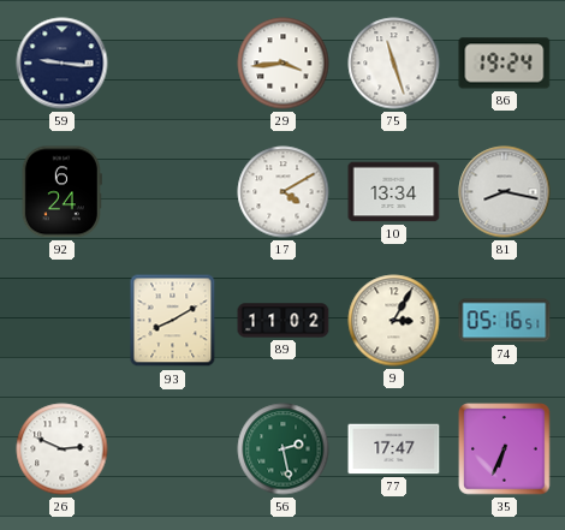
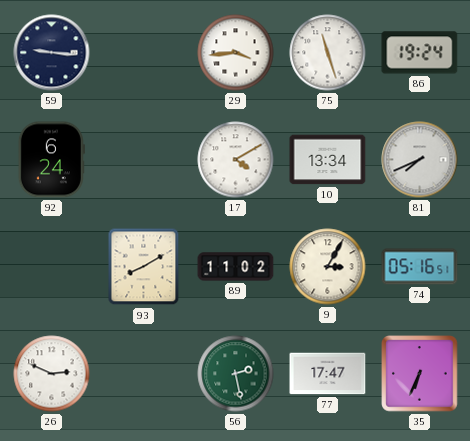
81: 8:17 -> 7:41
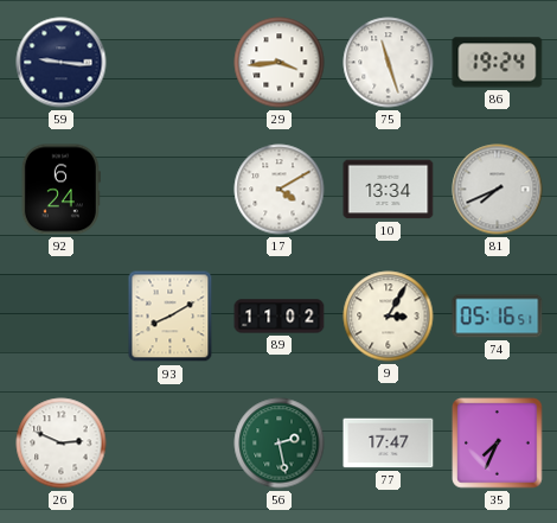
35: 6:34 -> 7:34
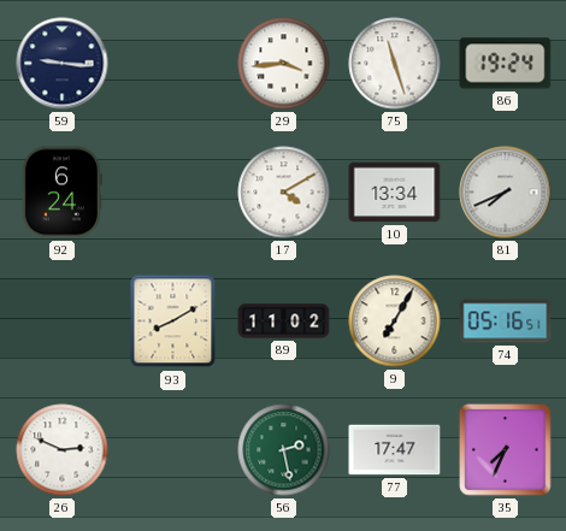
9: 3:05 -> 7:05
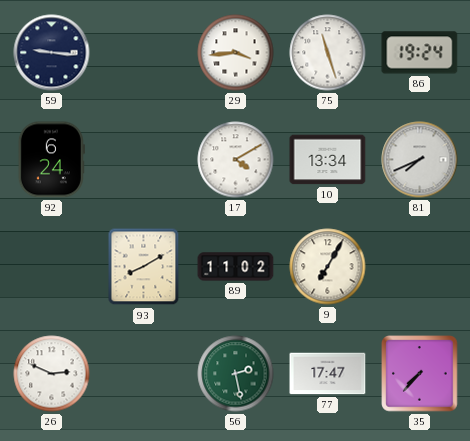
74: 05:16 -> none
35: 7:34 -> 7:37
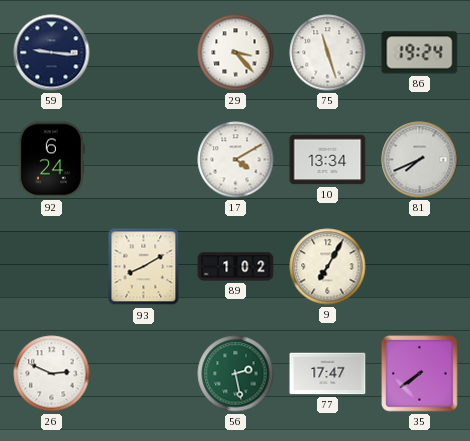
29: 3:44 -> 3:23
89: 11:02 -> 1:02
35: 7:37 -> 7:39
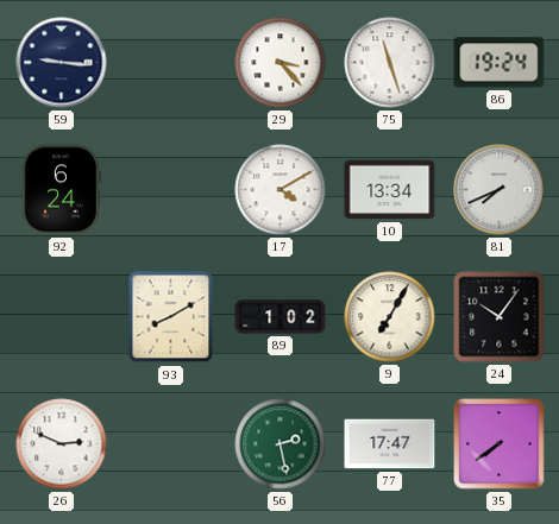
24: none -> 10:06
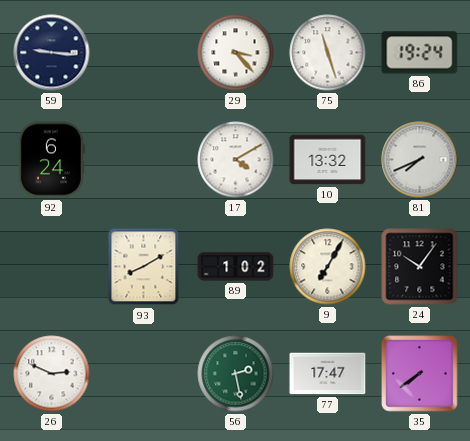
10: 13:34 -> 13:32
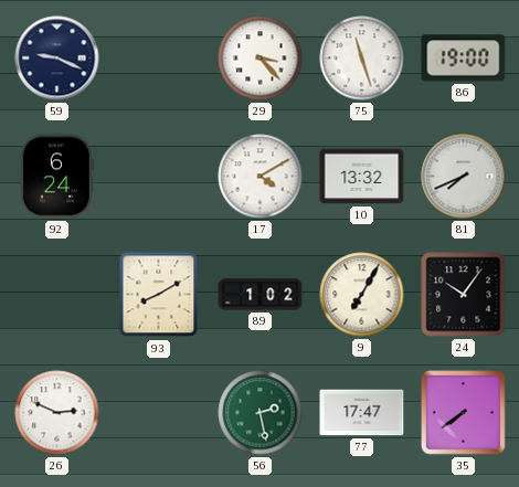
59: 9:16 -> 9:19
86: 19:24 -> 19:00
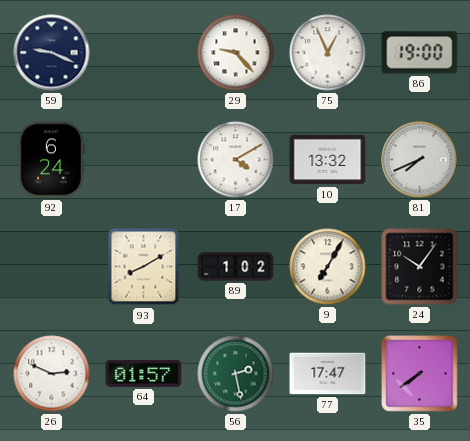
29: 3:23 -> 9:23
75: 11:27 -> 12:56
64: none -> 01:57
